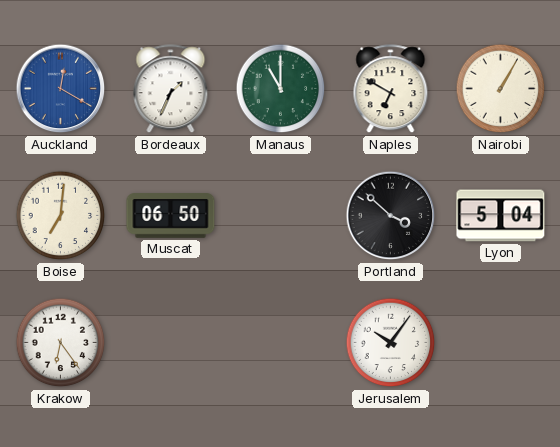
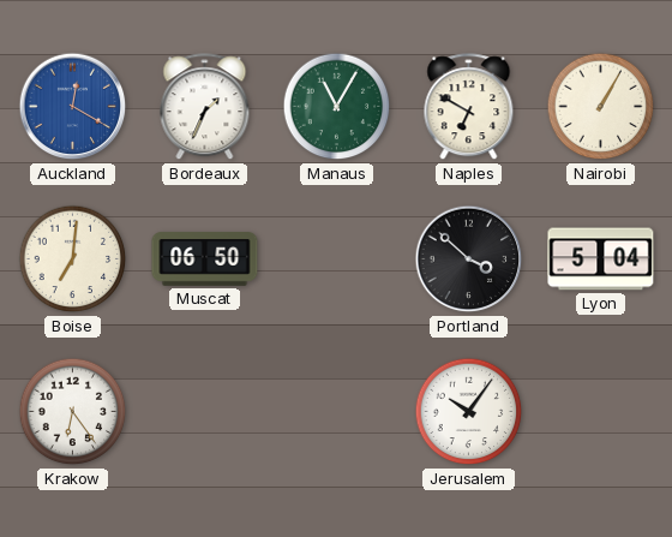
Manaus: 11:00 -> 11:05
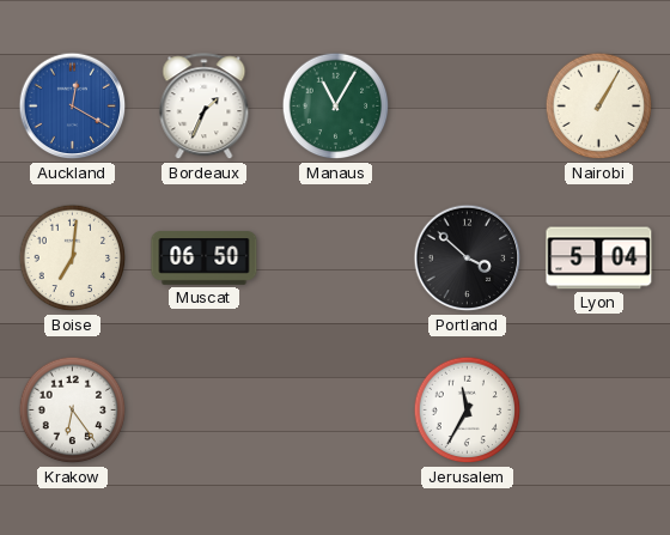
Naples: 6:50 -> none
Jerusalem: 10:06 -> 11:35
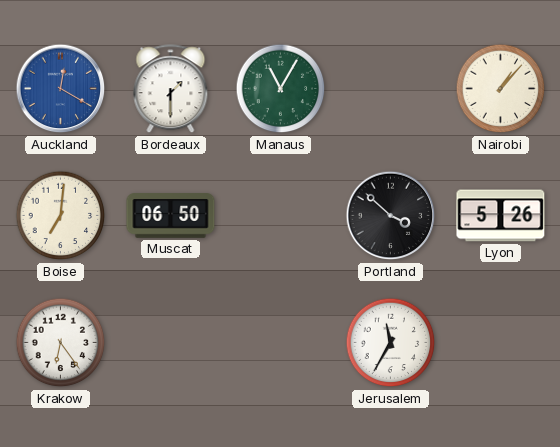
Bordeaux: 1:34 -> 1:30
Nairobi: 1:05 -> 1:07
Lyon: 5:04 -> 5:26
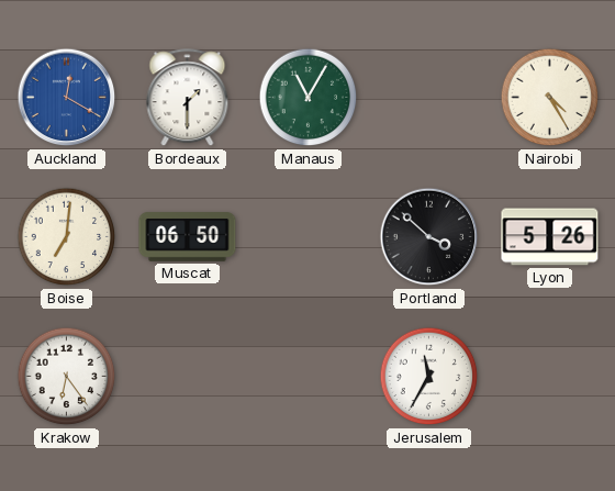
Nairobi: 1:07 -> 4:25
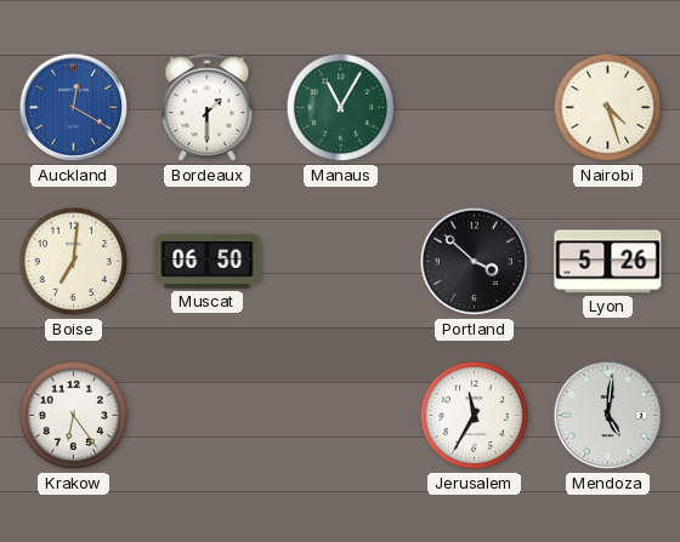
Nairobi: 4:25 -> 4:27
Mendoza: none -> 5:01
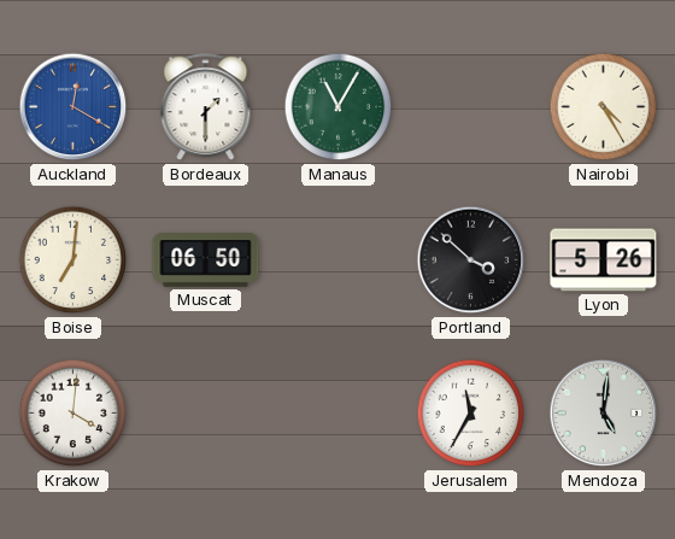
Nairobi: 4:27 -> 4:25
Krakow: 6:24 -> 4:01
